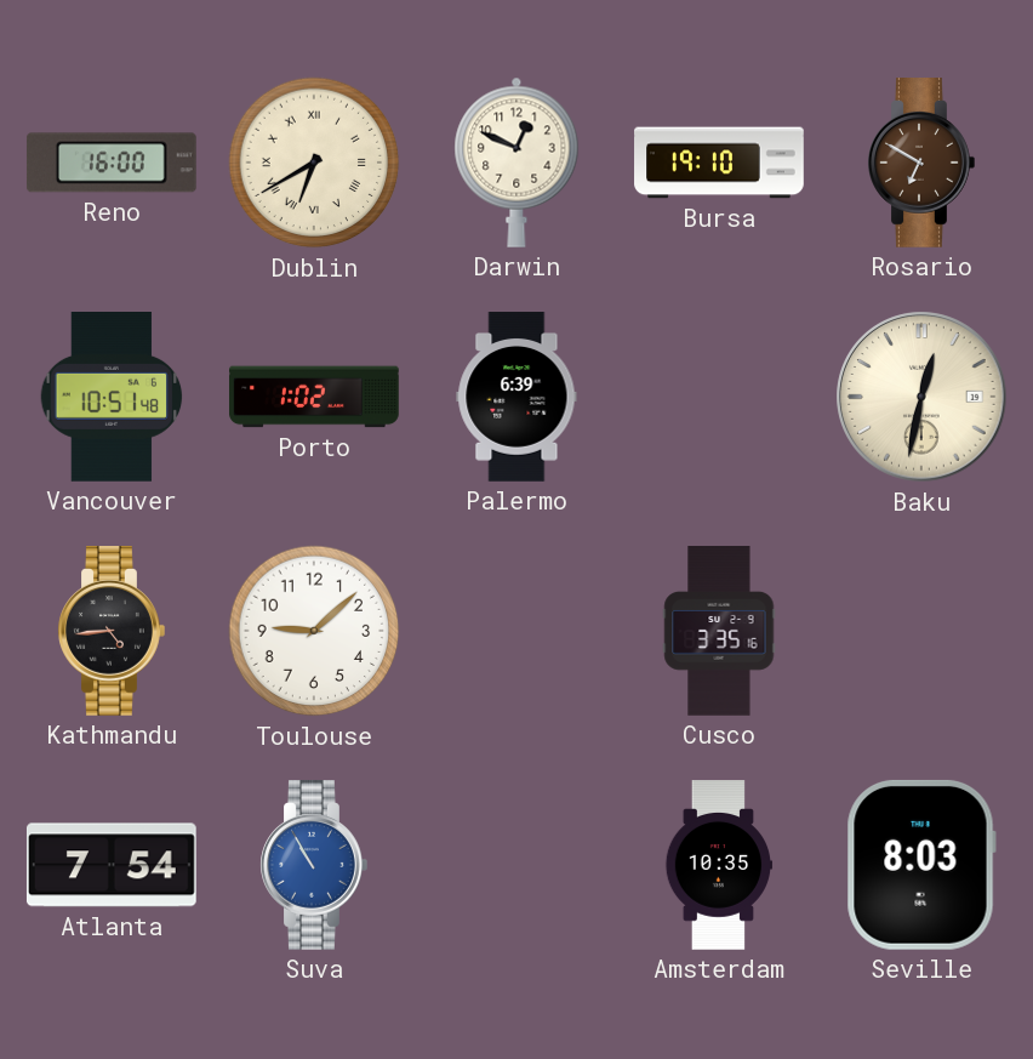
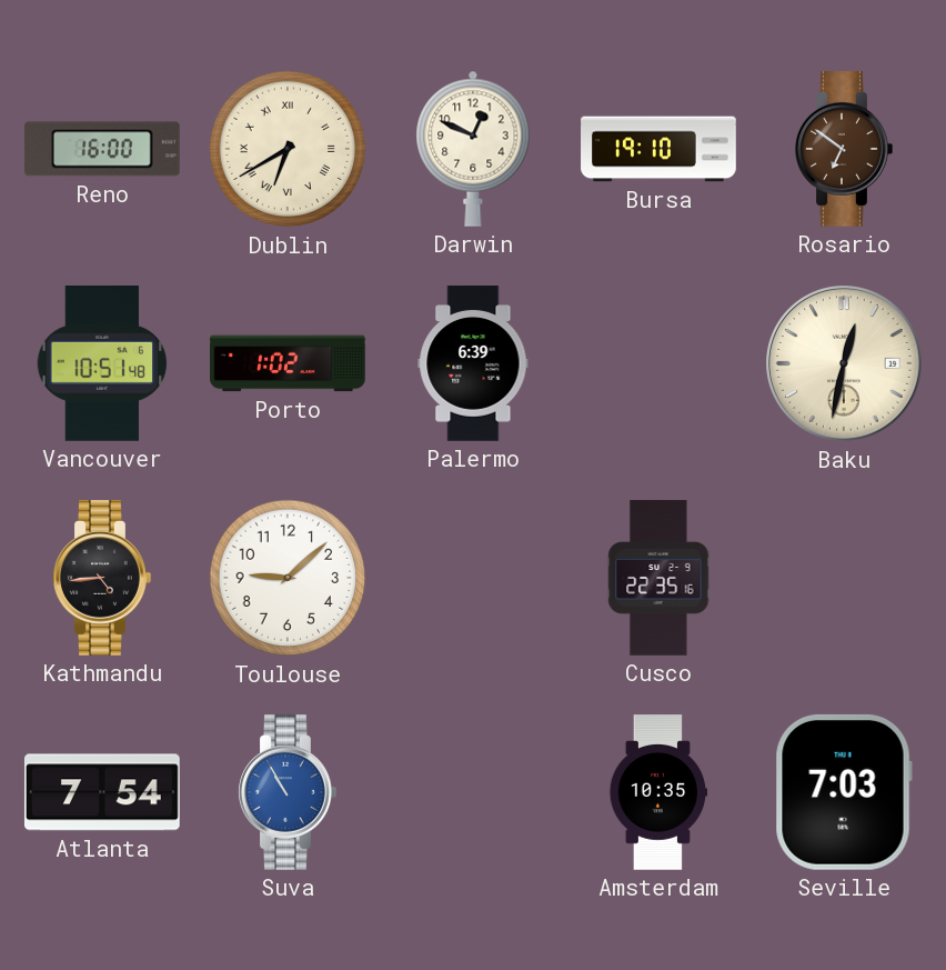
Rosario: 6:50 -> 6:51
Cusco: 3:35 -> 22:35
Seville: 8:03 -> 7:03
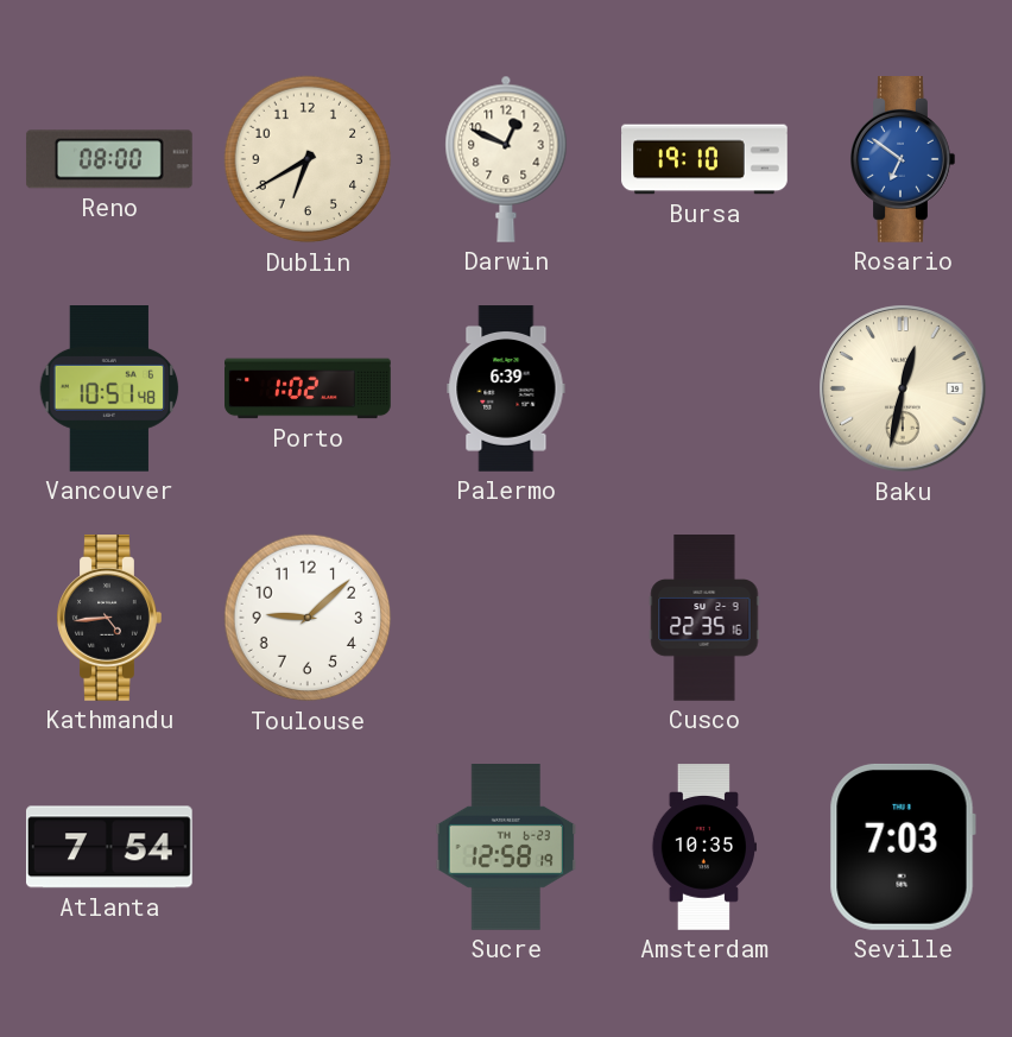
Reno: 16:00 -> 08:00
Dublin numerals: Roman -> Arabic
Rosario dial: brown -> blue
Suva: 10:55 -> none
Sucre: none -> 12:58
